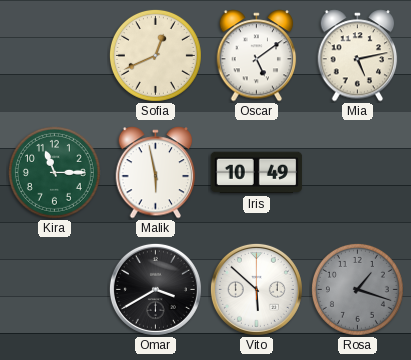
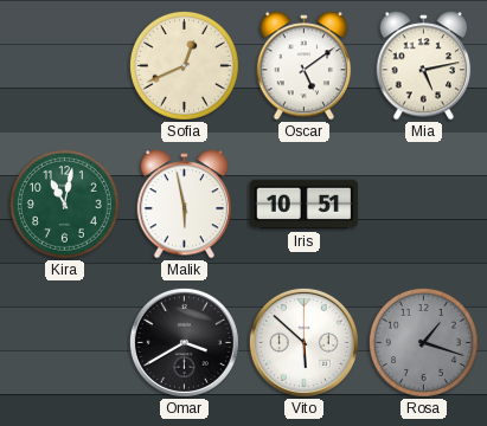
Kira: 11:15 -> 11:02
Iris: 10:49 -> 10:51
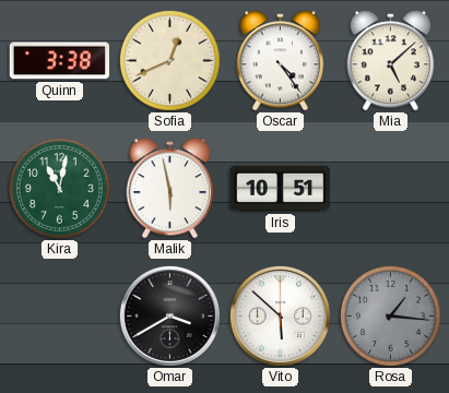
Quinn: none -> 3:38
Oscar: 5:09 -> 4:24
Mia: 5:13 -> 5:08
Rosa: 1:18 -> 1:16
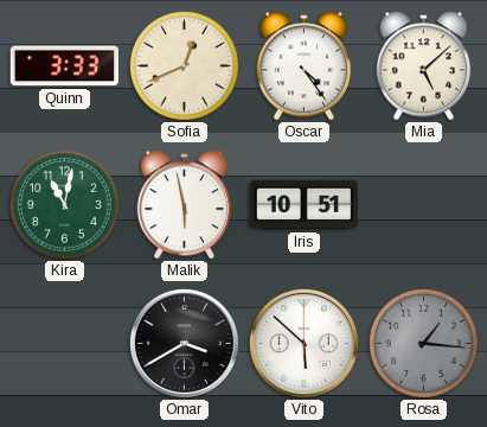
Quinn: 3:38 -> 3:33
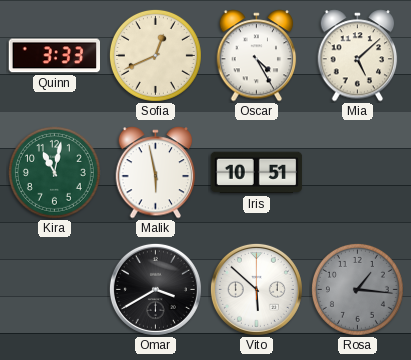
Oscar: 4:24 -> 4:25
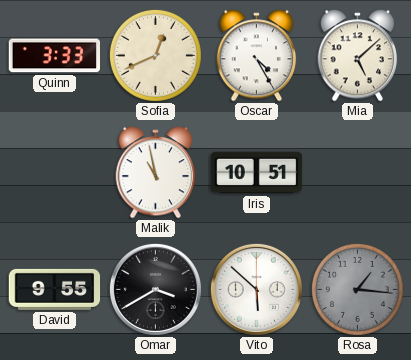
Kira: 11:02 -> none
Malik: 5:58 -> 10:58
David: none -> 9:55
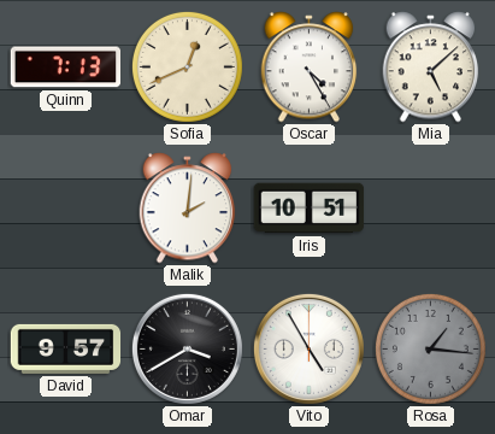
Quinn: 3:33 -> 7:13
Malik: 10:58 -> 2:01
David: 9:55 -> 9:57
Vito: 5:52 -> 4:55
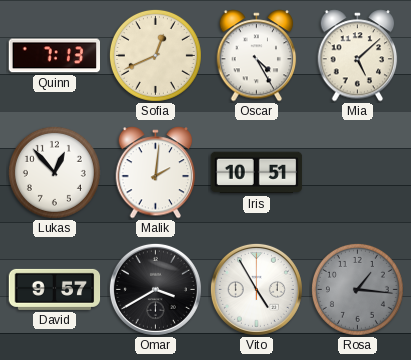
Lukas: none -> 12:53
